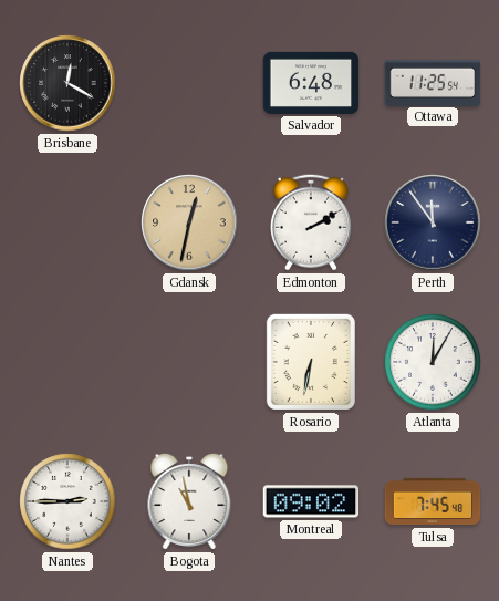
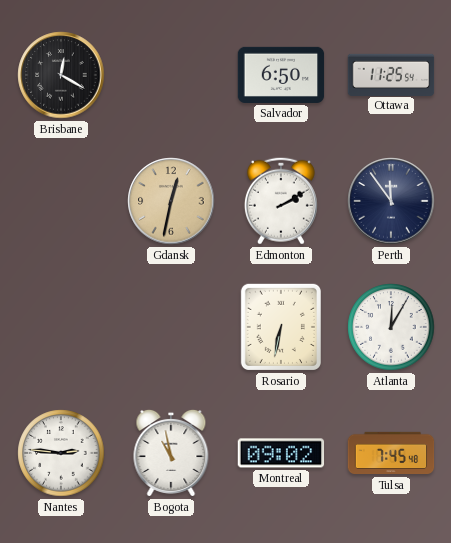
Salvador: 6:48 -> 6:50
Nantes: 2:45 -> 2:46
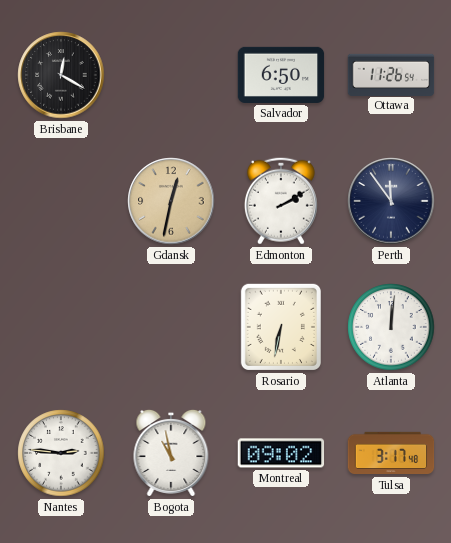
Ottawa: 11:25 -> 11:26
Atlanta: 12:05 -> 12:01
Tulsa: 7:45 -> 3:17
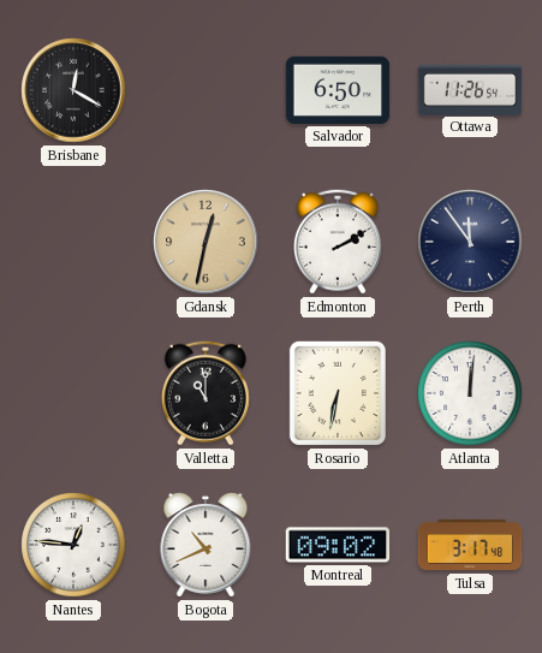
Valletta: none -> 11:00
Nantes: 2:46 -> 12:46
Bogota: 10:58 -> 10:41
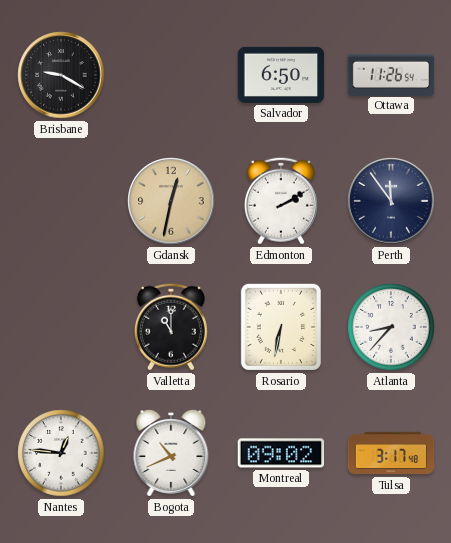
Brisbane: 12:20 -> 9:20
Atlanta: 12:01 -> 8:37
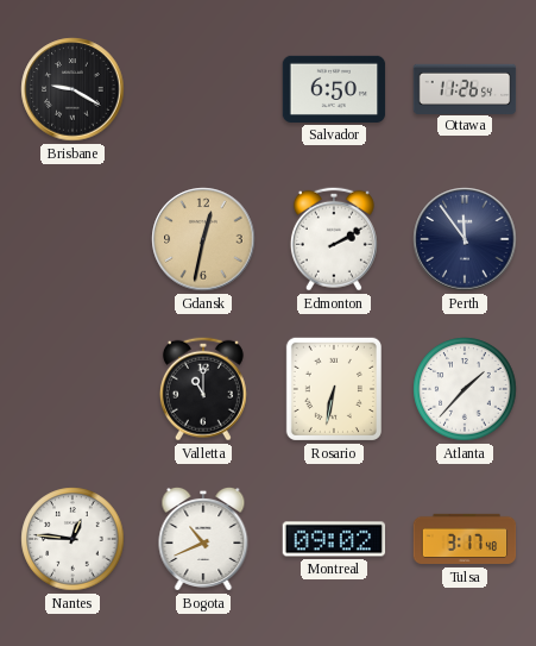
Atlanta: 8:37 -> 1:37
